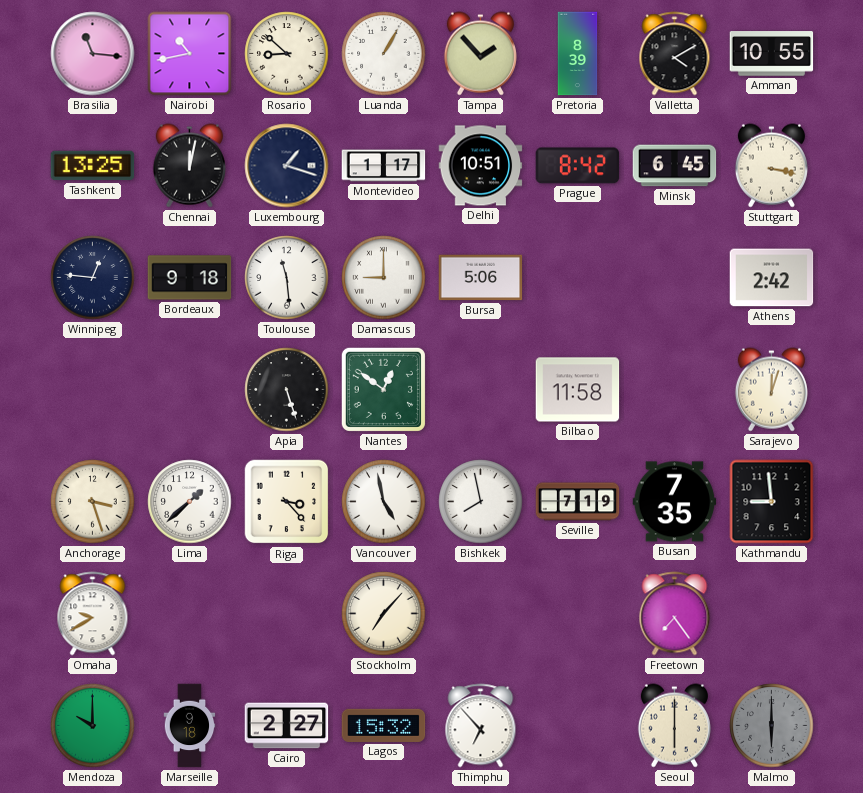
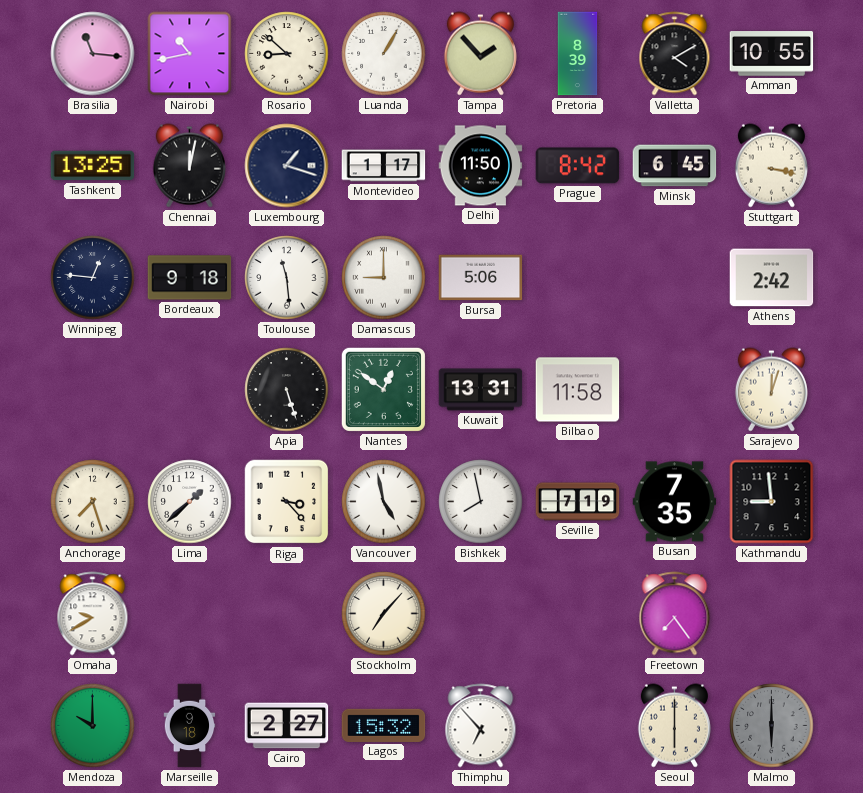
Delhi: 10:51 -> 11:50
Kuwait: none -> 13:31
Anchorage: 3:27 -> 7:27
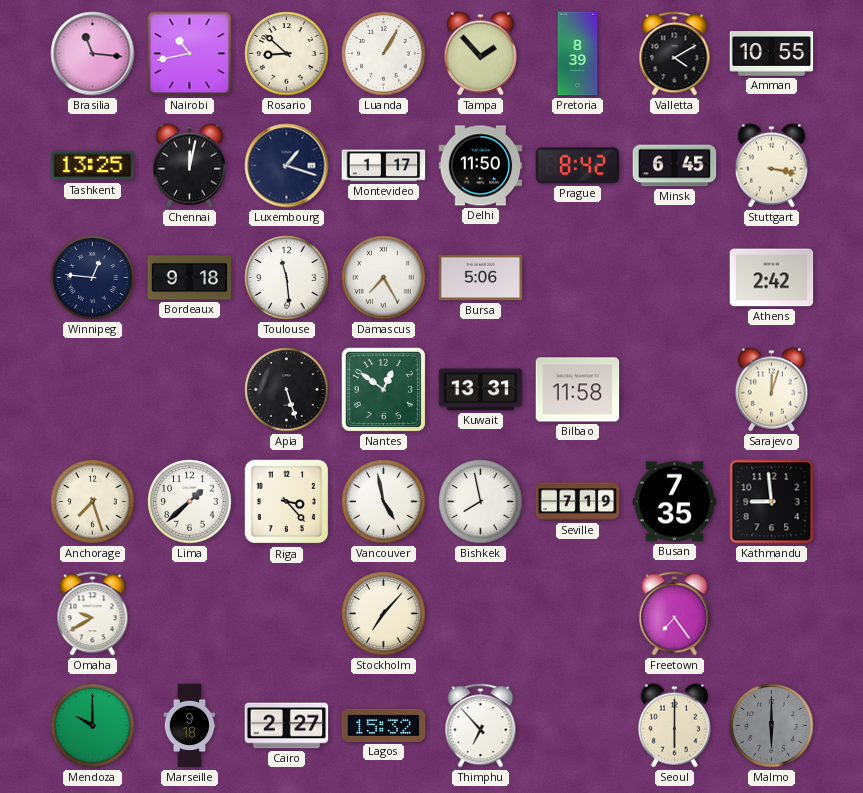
Damascus: 9:00 -> 7:25
